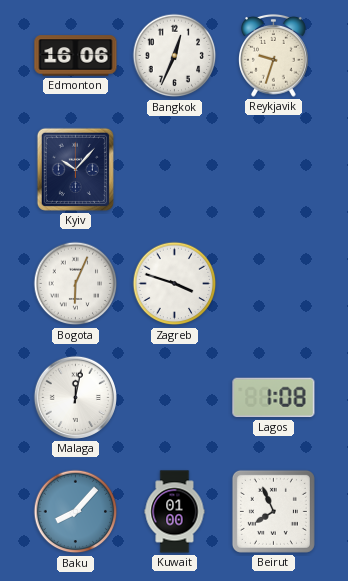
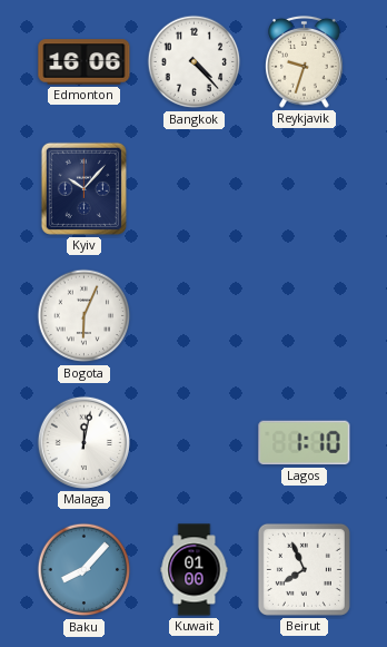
Bangkok: 12:34 -> 4:23
Zagreb: 3:48 -> none
Lagos: 1:08 -> 1:10
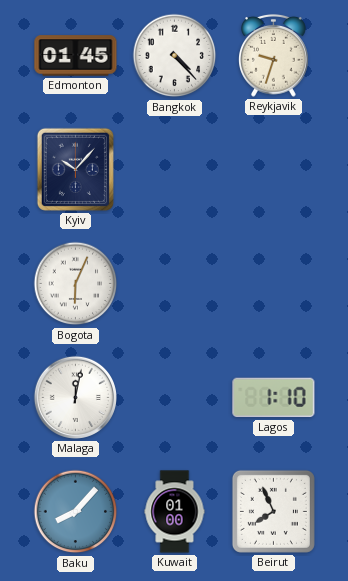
Edmonton: 16:06 -> 01:45
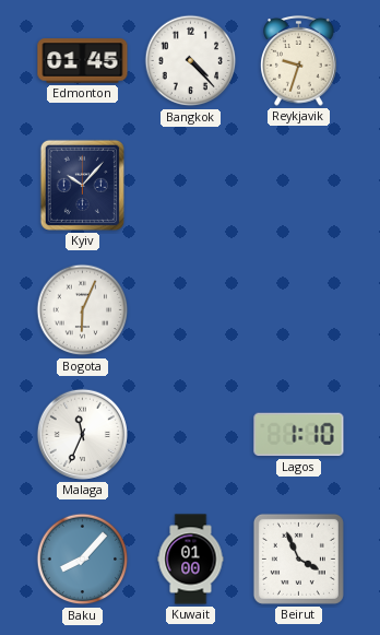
Malaga: 12:02 -> 11:34
Beirut: 7:56 -> 3:56
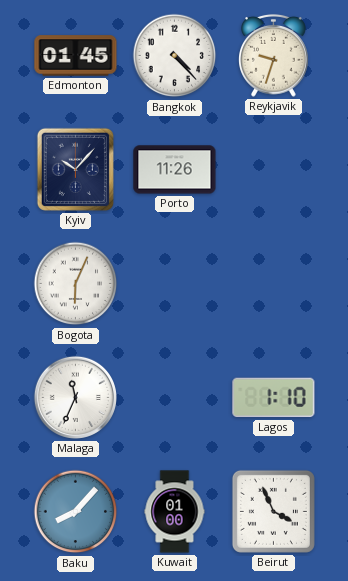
Porto: none -> 11:26
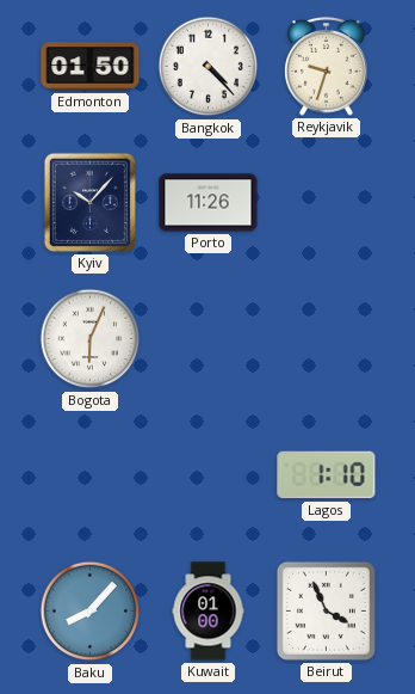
Edmonton: 01:45 -> 01:50
Malaga: 11:34 -> none
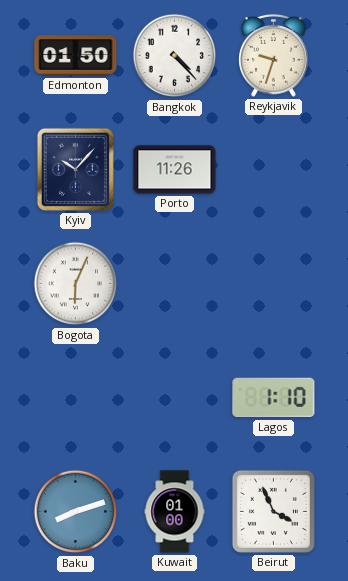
Baku: 8:07 -> 8:12
